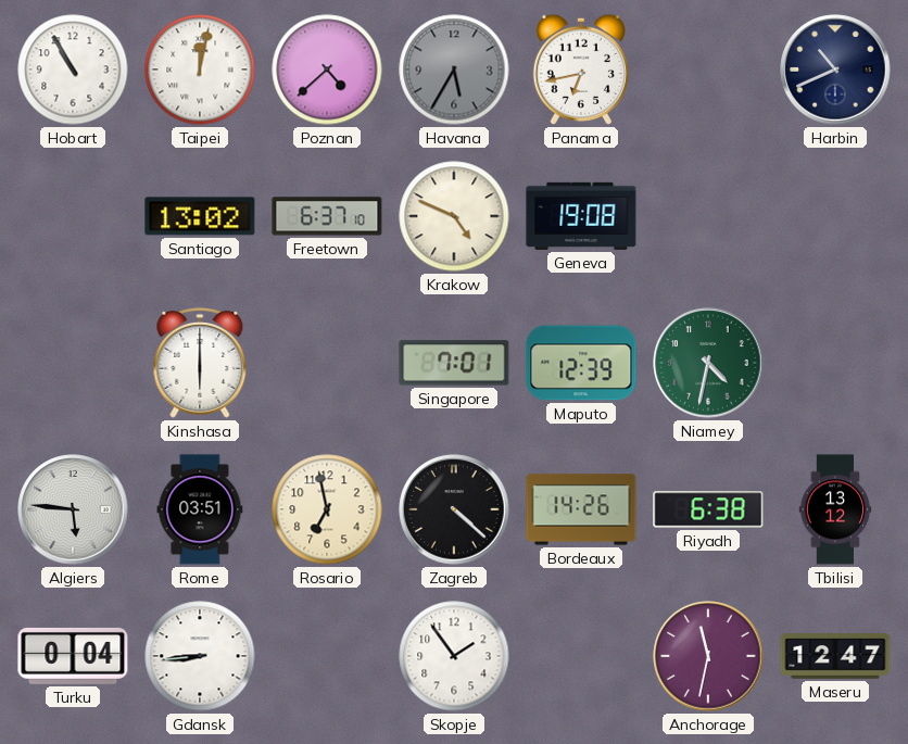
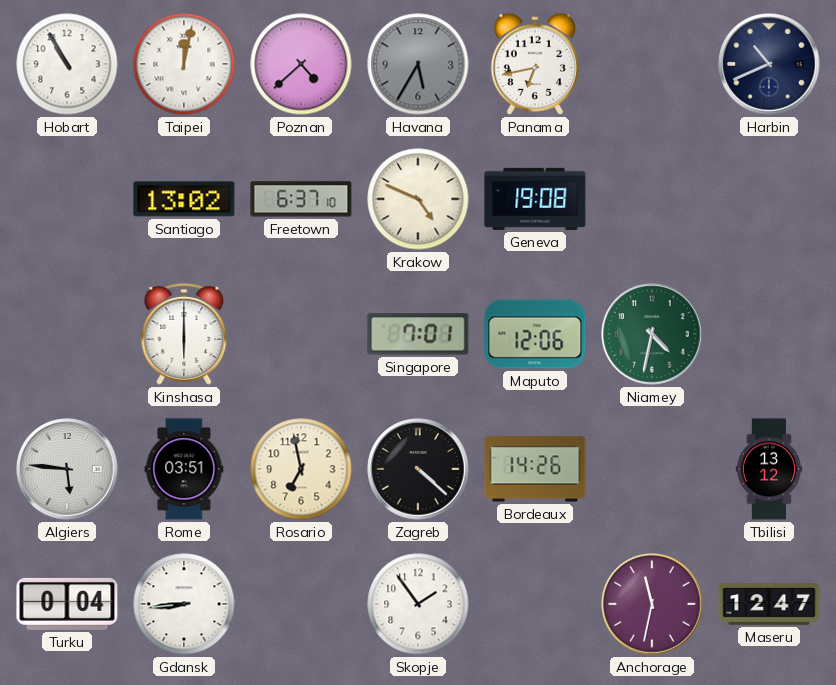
Maputo: 12:39 -> 12:06
Riyadh: 6:38 -> none
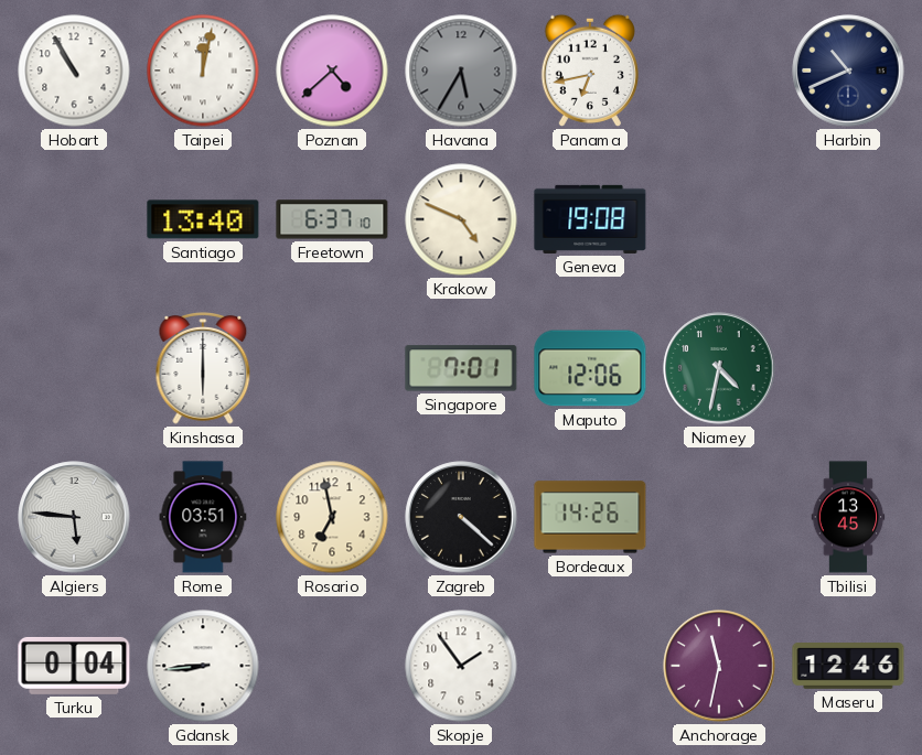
Santiago: 13:02 -> 13:40
Tbilisi: 13:12 -> 13:45
Maseru: 12:47 -> 12:46
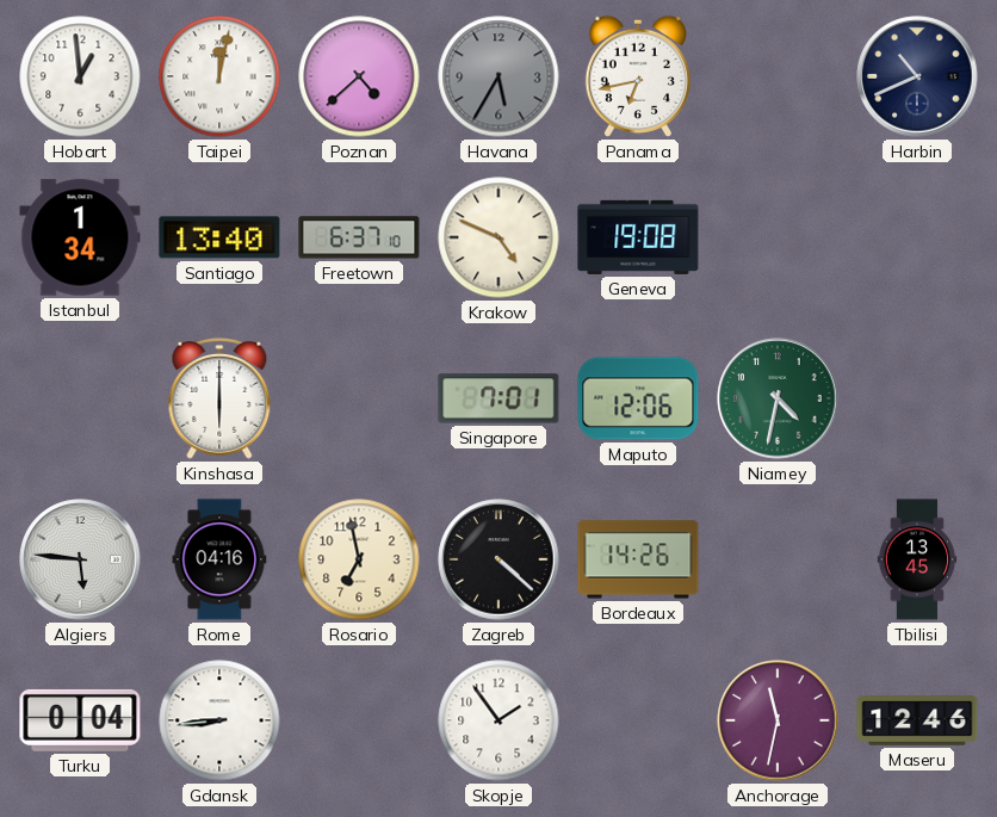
Hobart: 10:55 -> 12:59
Istanbul: none -> 1:34
Rome: 03:51 -> 04:16
